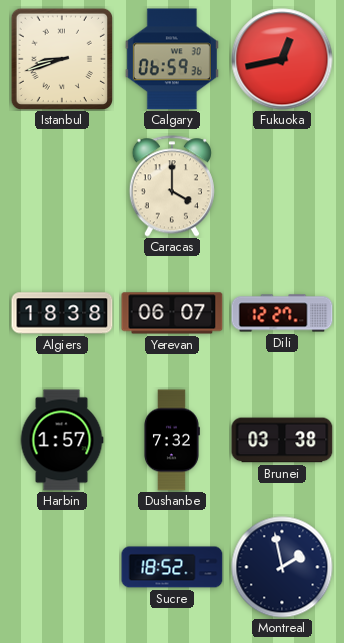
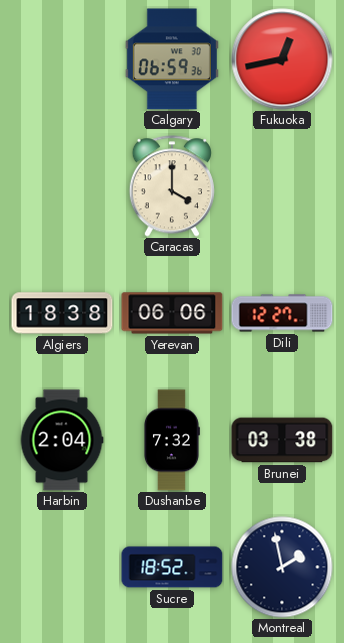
Istanbul: 8:42 -> none
Yerevan: 06:07 -> 06:06
Harbin: 1:57 -> 2:04
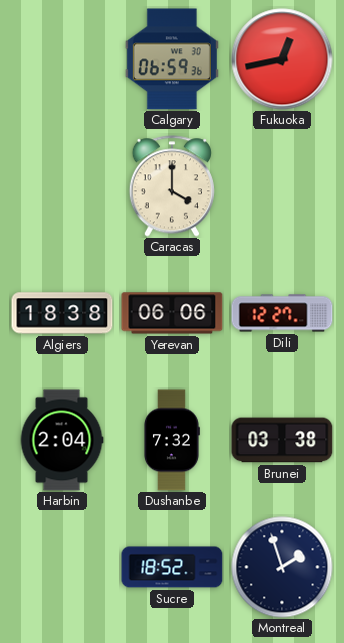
Montreal: 1:58 -> 1:57
